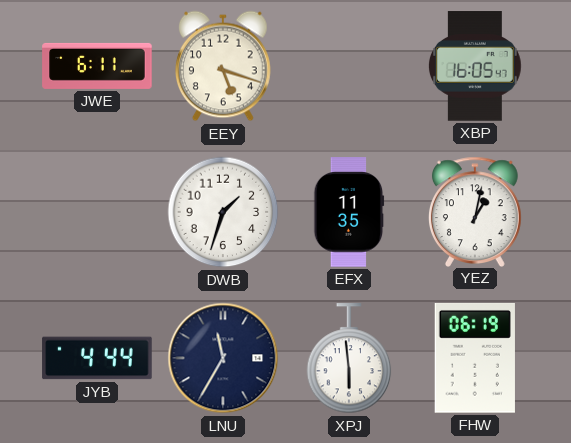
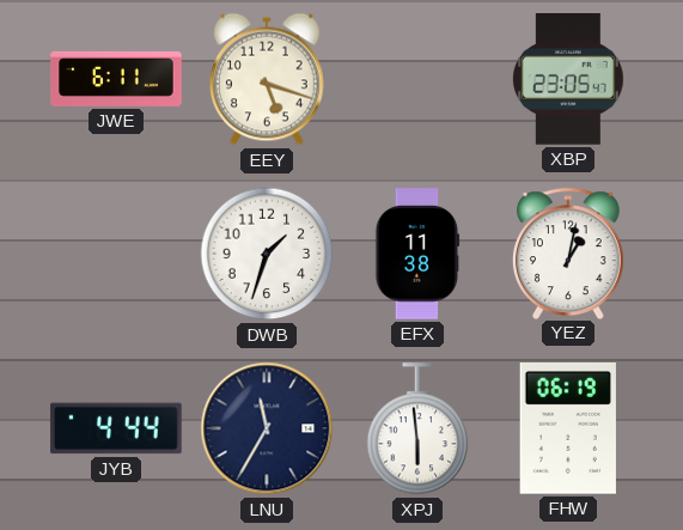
XBP: 16:05 -> 23:05
EFX: 11:35 -> 11:38
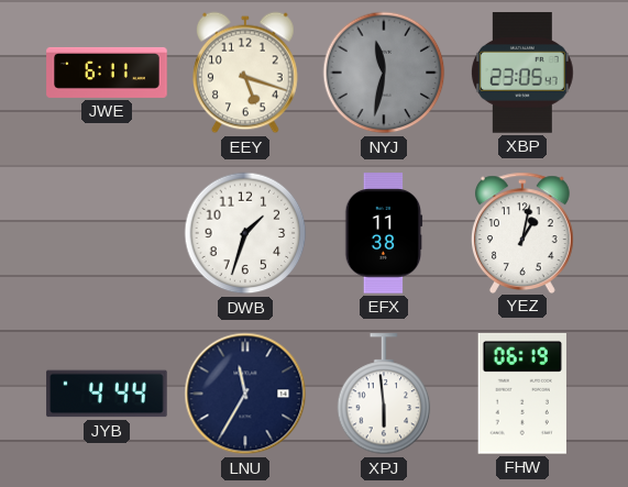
NYJ: none -> 11:32
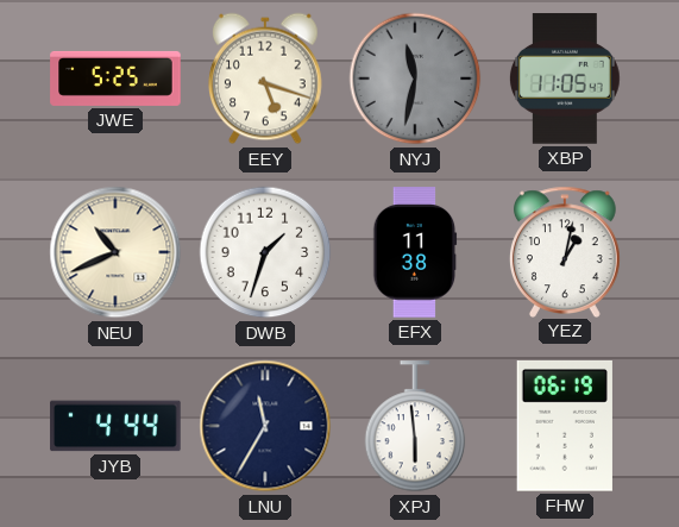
JWE: 6:11 -> 5:25
XBP: 23:05 -> 11:05
NEU: none -> 10:41
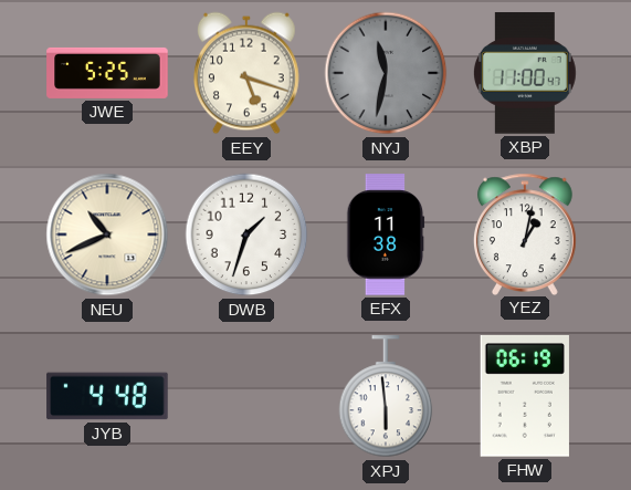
XBP: 11:05 -> 11:00
JYB: 4:44 -> 4:48
LNU: 11:35 -> none
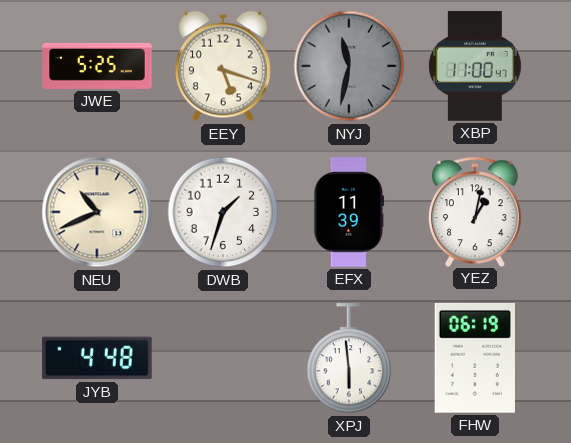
EFX: 11:38 -> 11:39
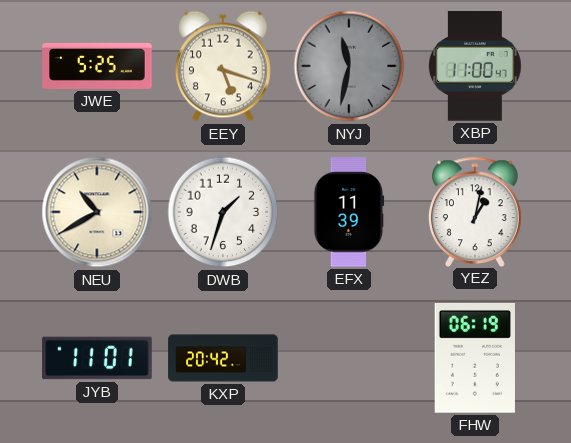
NEU: 10:41 -> 10:40
JYB: 4:48 -> 11:01
KXP: none -> 20:42
XPJ: 5:59 -> none
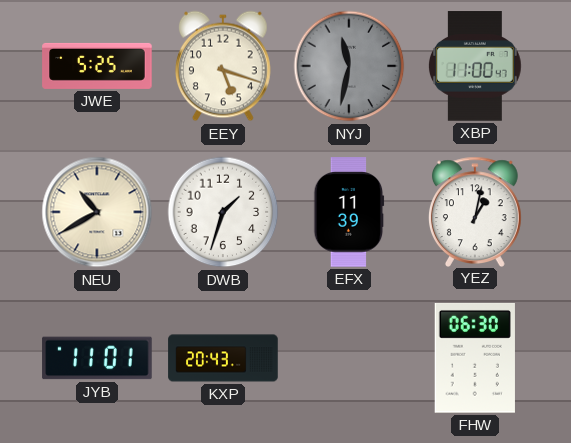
KXP: 20:42 -> 20:43
FHW: 06:19 -> 06:30
